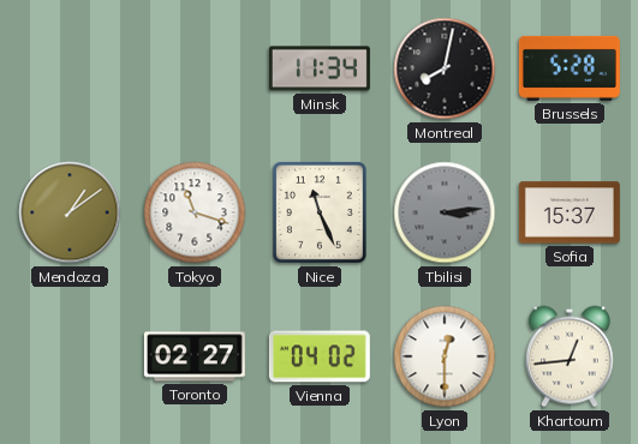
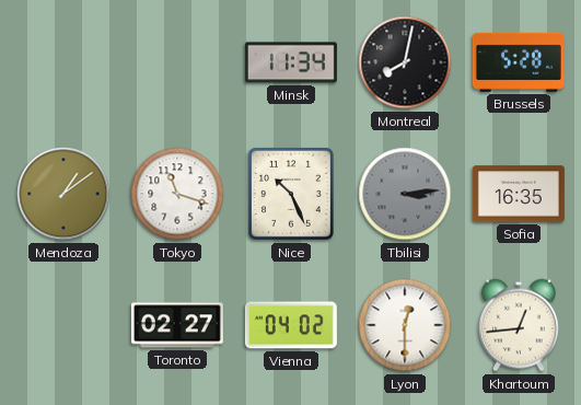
Nice: 11:26 -> 10:26
Sofia: 15:37 -> 16:35
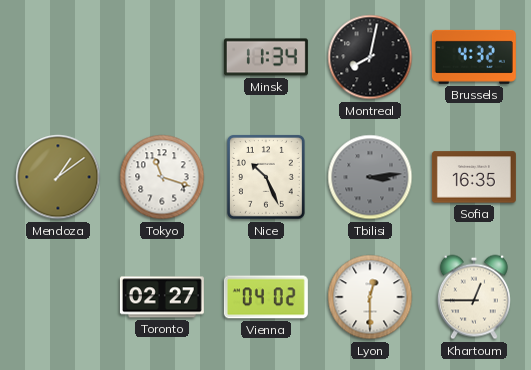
Brussels: 5:28 -> 4:32
Khartoum: 12:44 -> 12:45
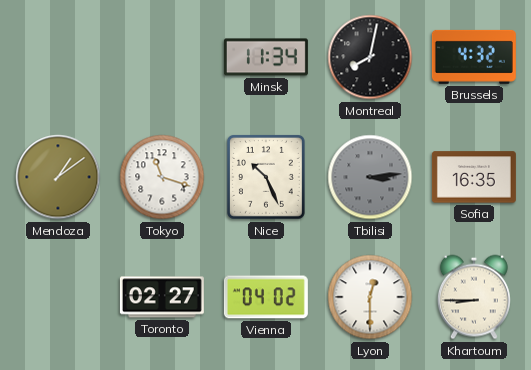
Khartoum: 12:45 -> 8:45
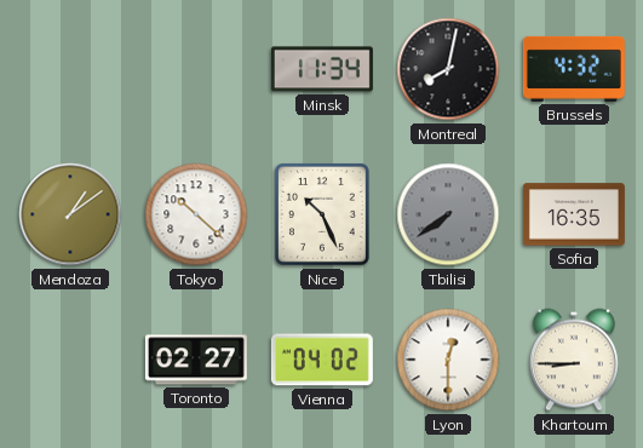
Tokyo: 11:18 -> 10:22
Tbilisi: 3:14 -> 7:39
